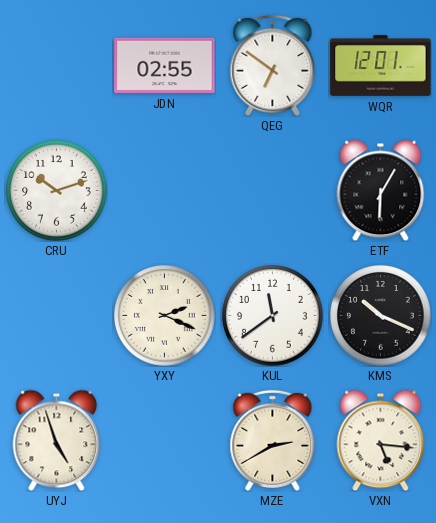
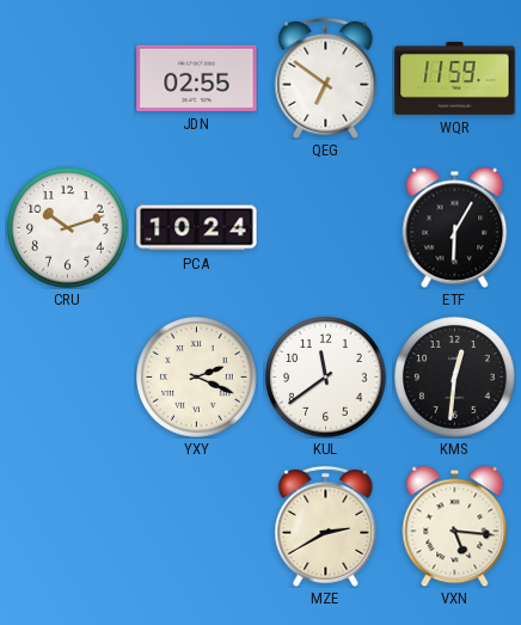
WQR: 12:01 -> 11:59
PCA: none -> 10:24
KMS: 10:19 -> 12:31
UYJ: 4:57 -> none
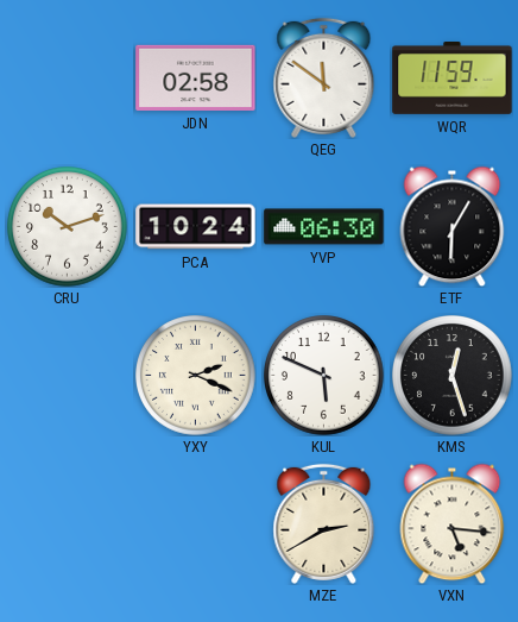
JDN: 02:55 -> 02:58
QEG: 6:51 -> 11:51
YVP: none -> 06:30
KUL: 11:39 -> 5:49
KMS: 12:31 -> 12:27
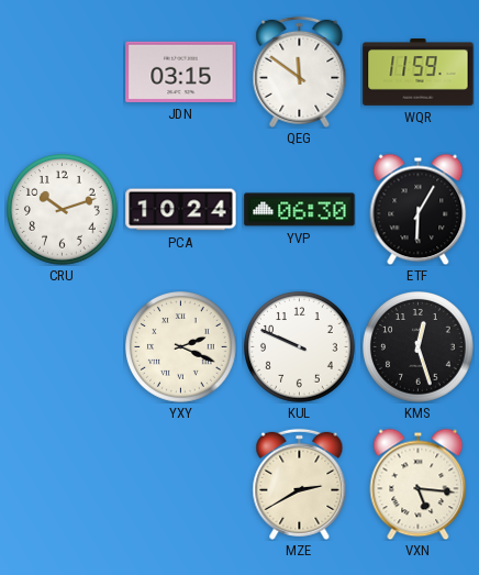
JDN: 02:58 -> 03:15
KUL: 5:49 -> 9:49
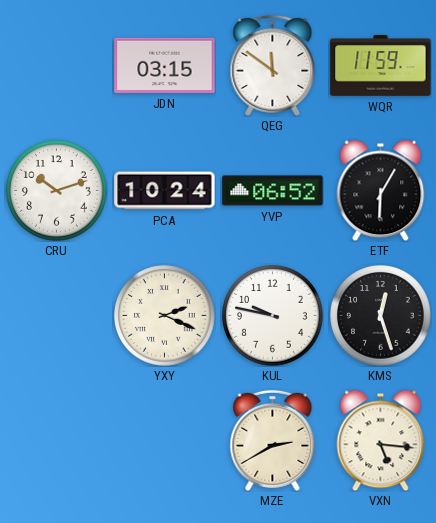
YVP: 06:30 -> 06:52
KUL: 9:49 -> 9:47
